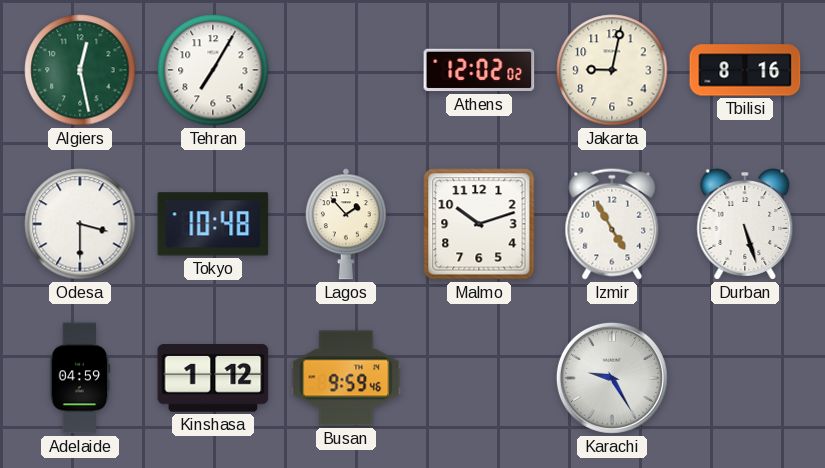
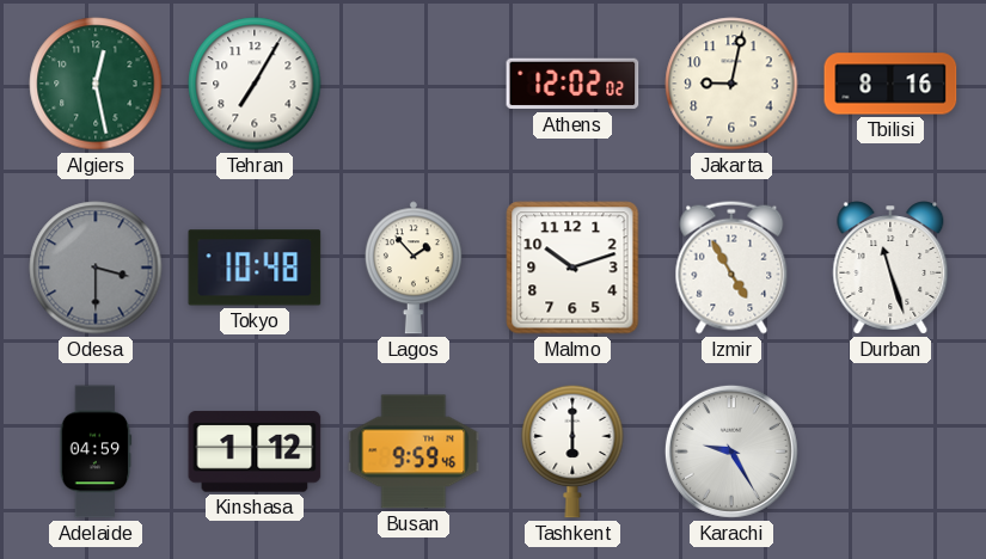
Odesa dial: white -> grey
Durban: 5:27 -> 11:27
Tashkent: none -> 6:00
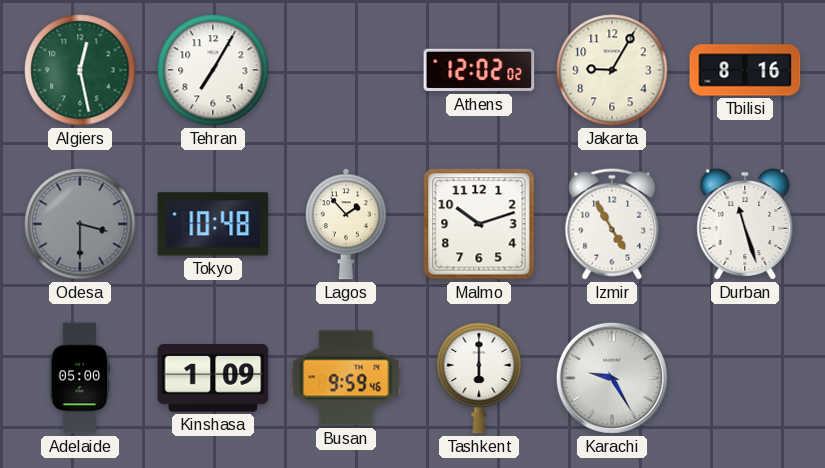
Jakarta: 9:02 -> 9:05
Adelaide: 04:59 -> 05:00
Kinshasa: 1:12 -> 1:09
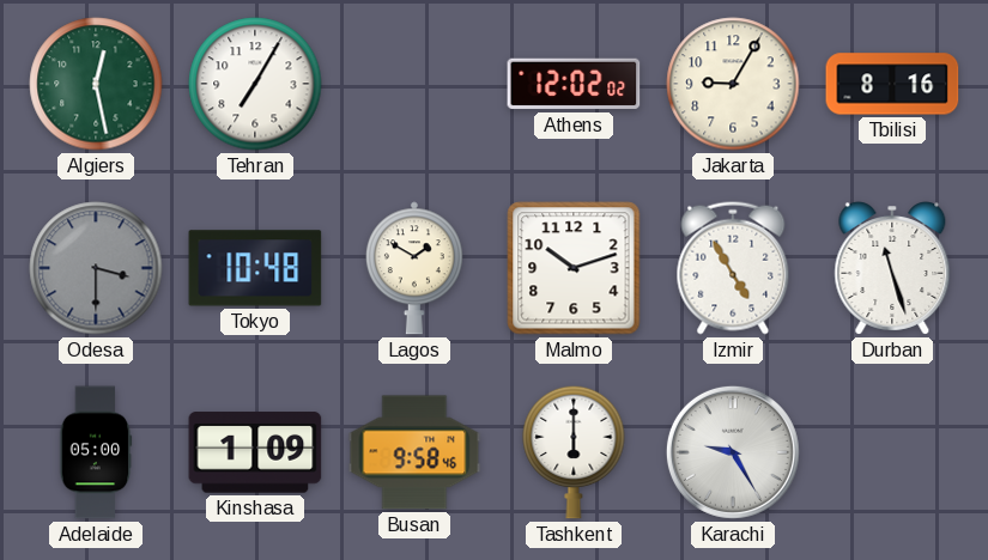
Lagos: 1:53 -> 1:50
Busan: 9:59 -> 9:58
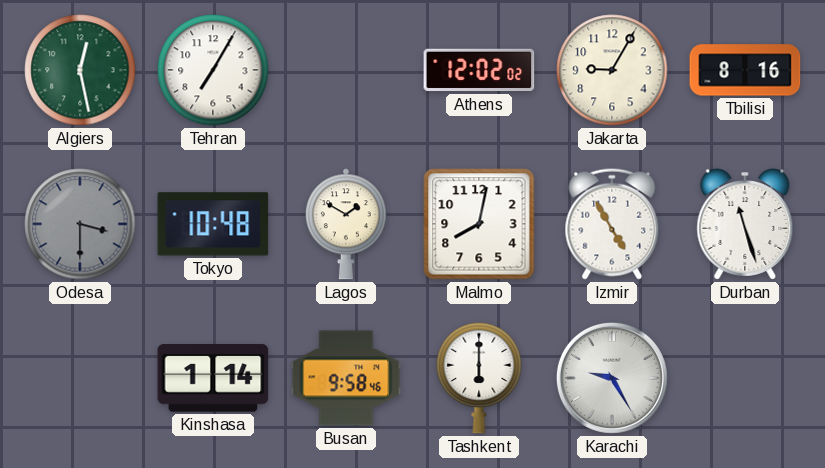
Malmo: 10:12 -> 8:02
Adelaide: 05:00 -> none
Kinshasa: 1:09 -> 1:14
